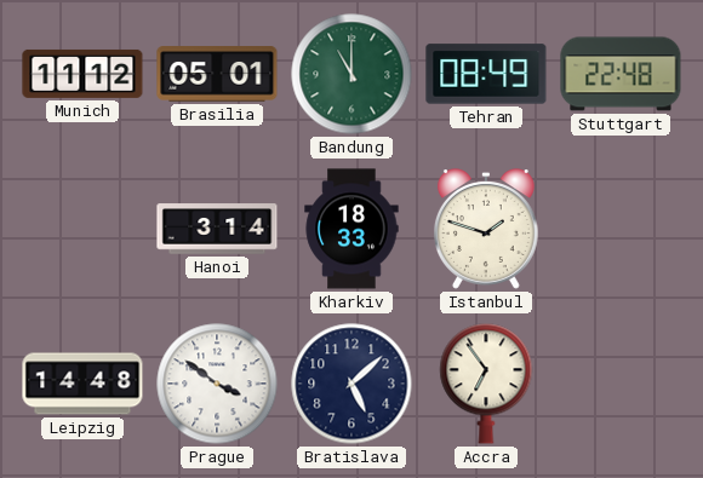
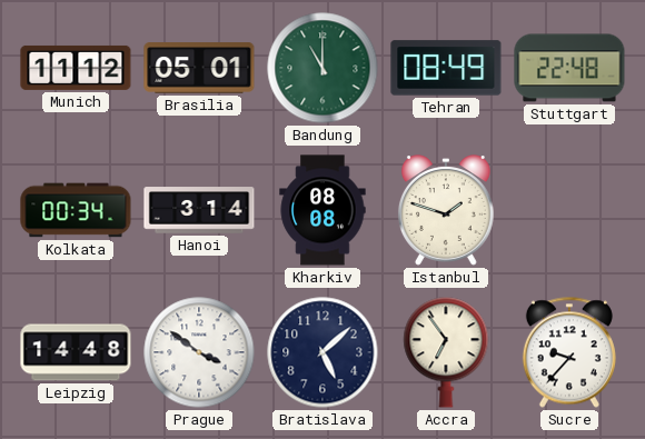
Kolkata: none -> 00:34
Kharkiv: 18:33 -> 08:08
Sucre: none -> 9:37
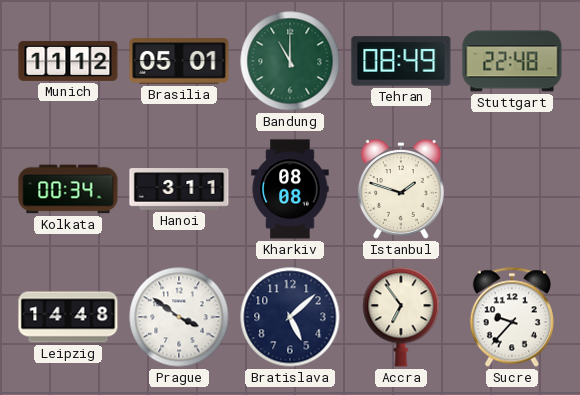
Hanoi: 3:14 -> 3:11
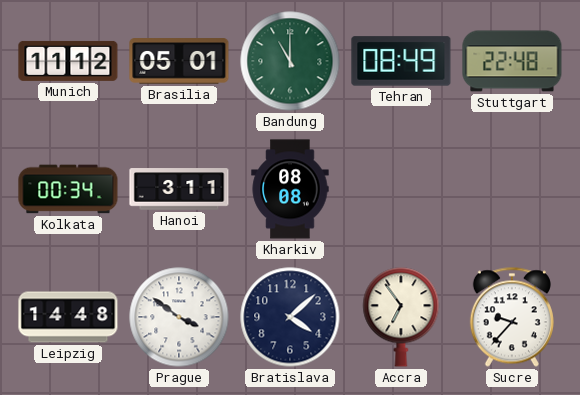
Istanbul: 1:48 -> none
Bratislava: 5:08 -> 4:08
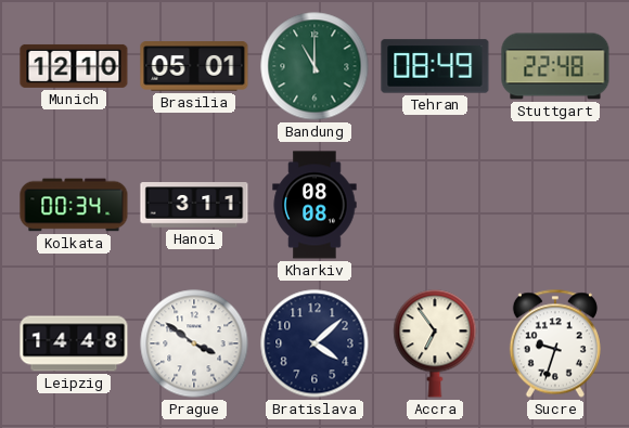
Munich: 11:12 -> 12:10
Sucre: 9:37 -> 9:33
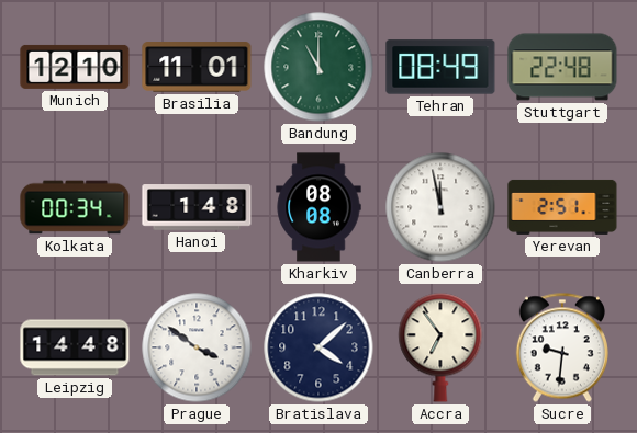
Brasilia: 05:01 -> 11:01
Hanoi: 3:11 -> 1:48
Canberra: none -> 11:58
Yerevan: none -> 2:51
Sucre: 9:33 -> 9:31
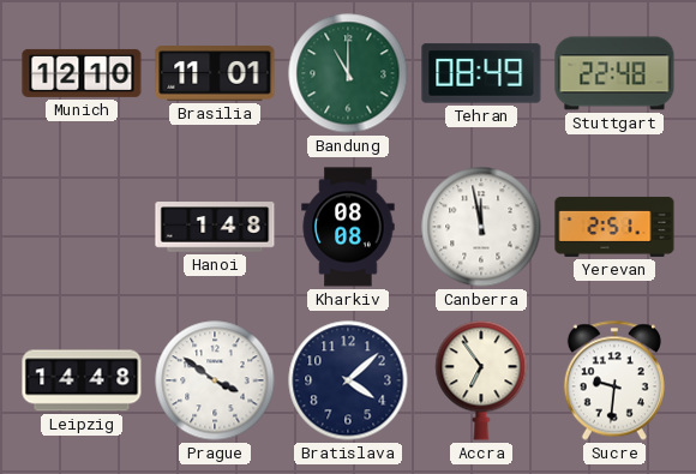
Kolkata: 00:34 -> none
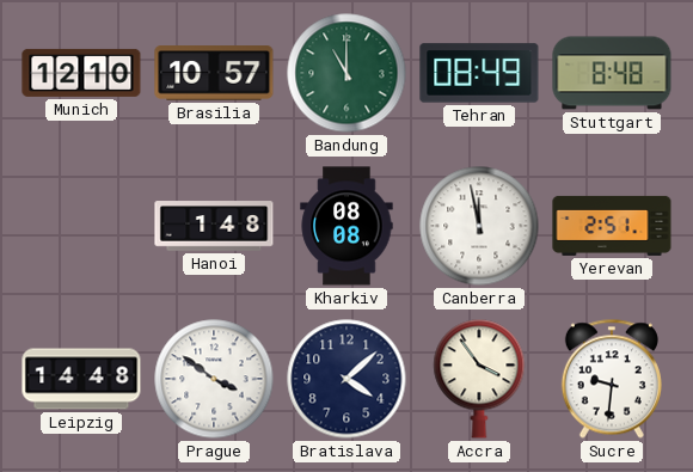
Brasilia: 11:01 -> 10:57
Stuttgart: 22:48 -> 8:48
Accra: 6:54 -> 3:54
